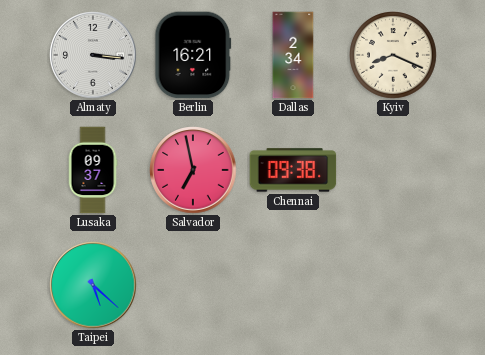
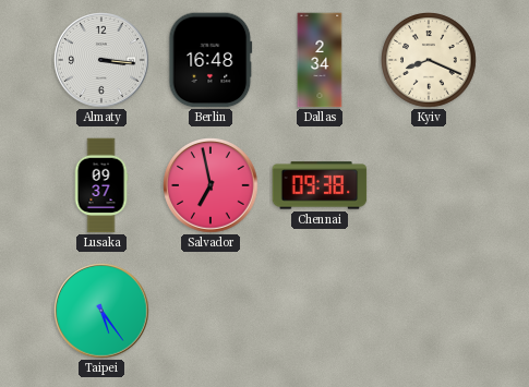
Berlin: 16:21 -> 16:48
Taipei: 5:22 -> 5:24
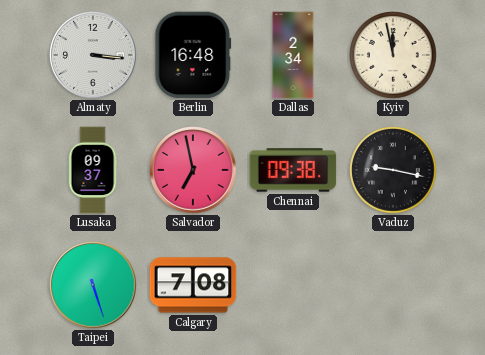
Kyiv: 8:19 -> 11:58
Vaduz: none -> 9:17
Taipei: 5:24 -> 5:27
Calgary: none -> 7:08
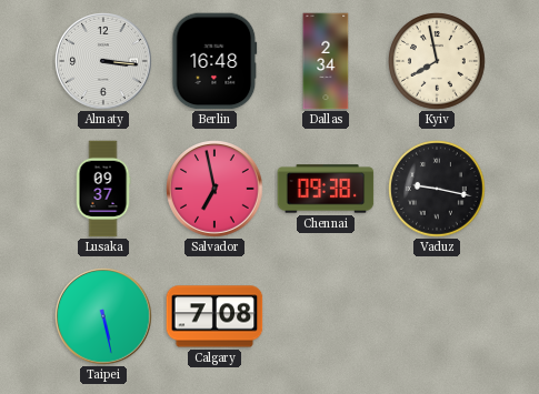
Kyiv: 11:58 -> 7:58
Taipei: 5:27 -> 5:28
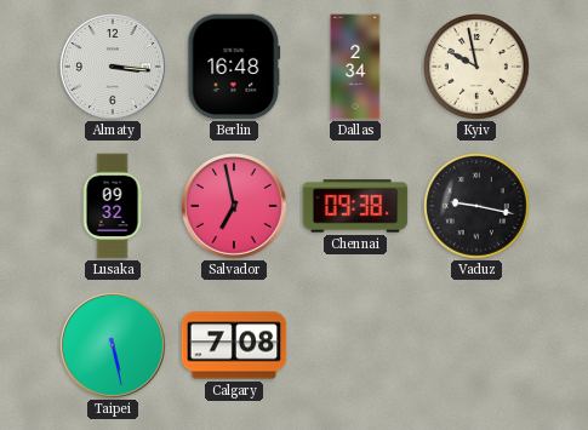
Kyiv: 7:58 -> 9:58
Lusaka: 09:37 -> 09:32
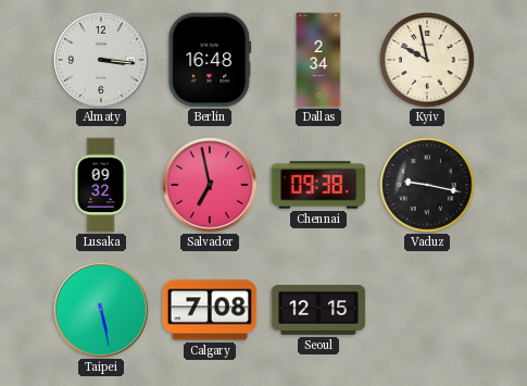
Seoul: none -> 12:15
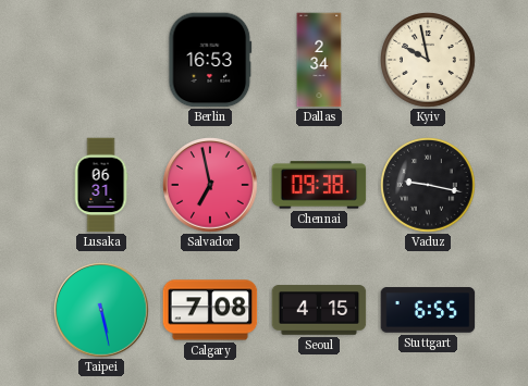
Almaty: 3:16 -> none
Berlin: 16:48 -> 16:53
Lusaka: 09:32 -> 06:31
Seoul: 12:15 -> 4:15
Stuttgart: none -> 6:55
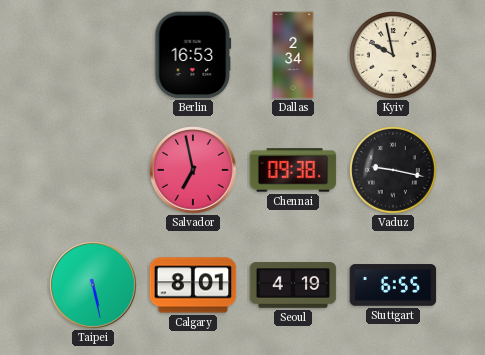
Lusaka: 06:31 -> none
Calgary: 7:08 -> 8:01
Seoul: 4:15 -> 4:19
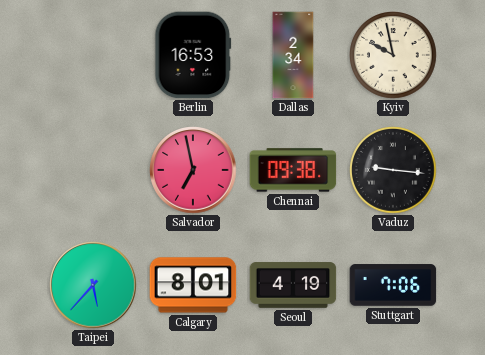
Vaduz: 9:17 -> 9:16
Taipei: 5:28 -> 5:37
Stuttgart: 6:55 -> 7:06
